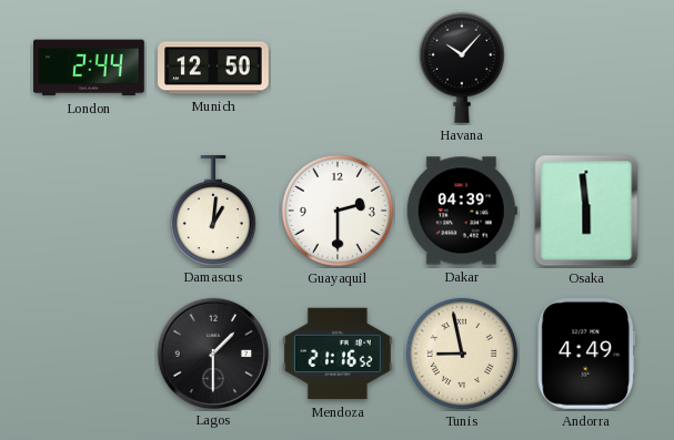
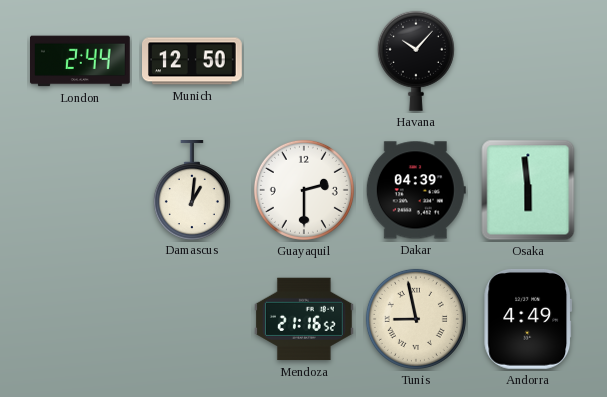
Lagos: 1:30 -> none
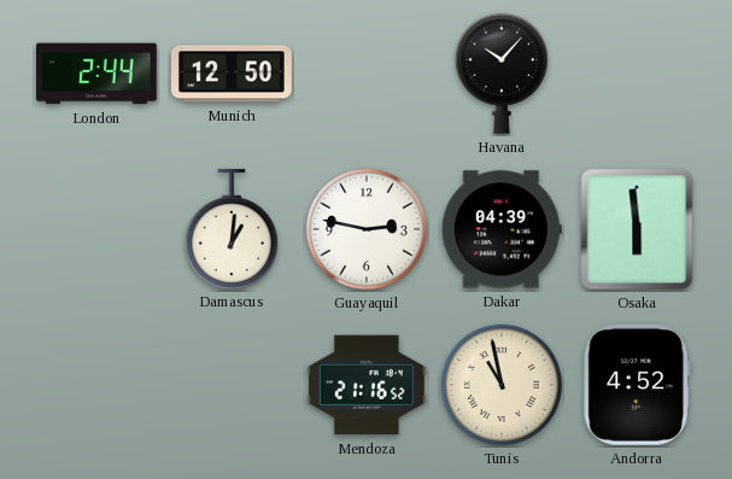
Guayaquil: 2:30 -> 2:47
Tunis: 8:58 -> 10:58
Andorra: 4:49 -> 4:52
